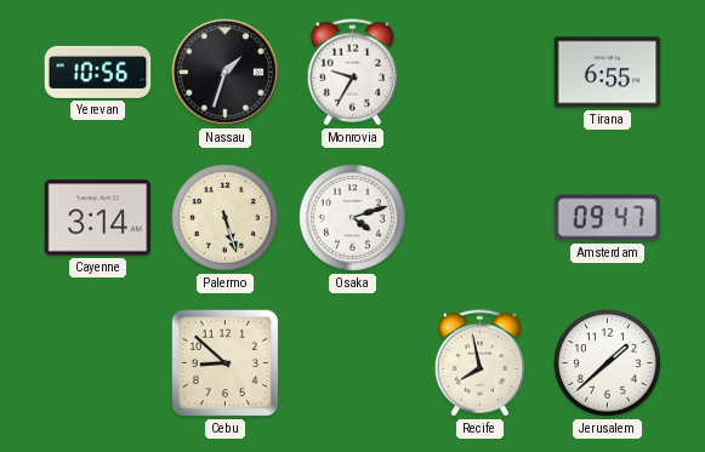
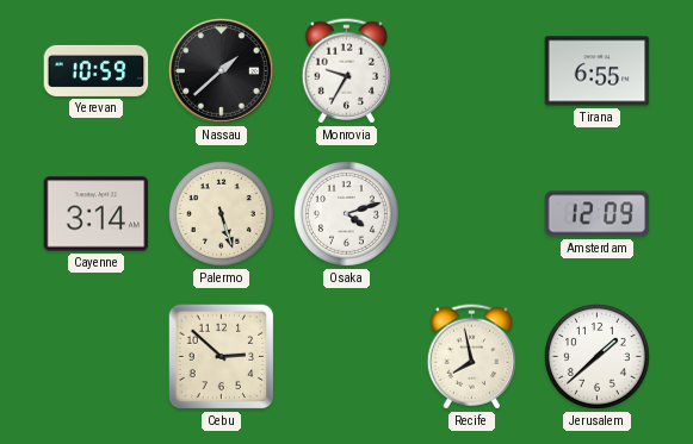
Yerevan: 10:56 -> 10:59
Nassau: 1:33 -> 1:38
Amsterdam: 09:47 -> 12:09
Cebu: 8:52 -> 2:52
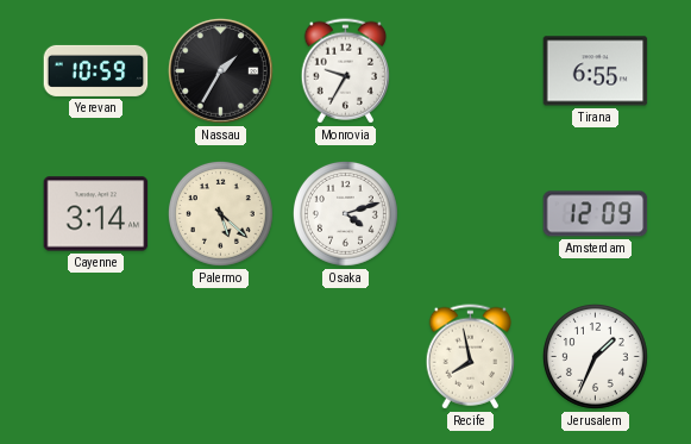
Nassau: 1:38 -> 1:35
Palermo: 5:27 -> 5:22
Cebu: 2:52 -> none
Jerusalem: 1:38 -> 1:34
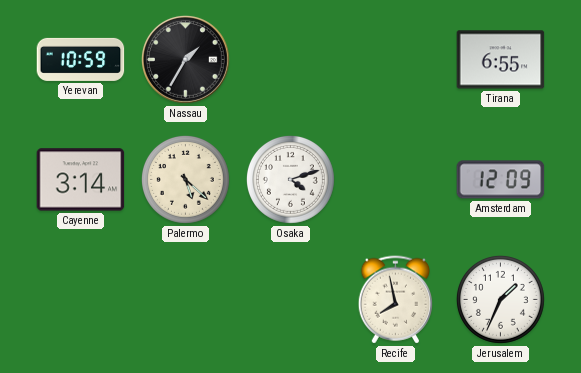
Monrovia: 9:35 -> none
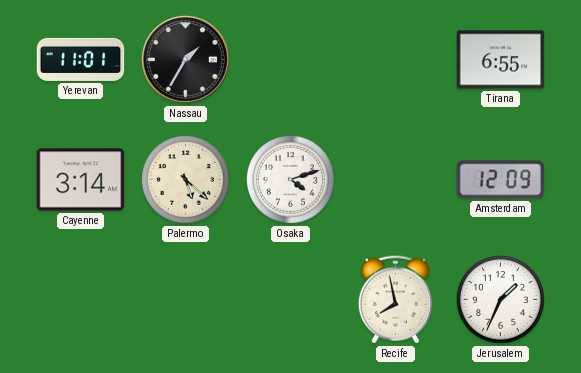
Yerevan: 10:59 -> 11:01
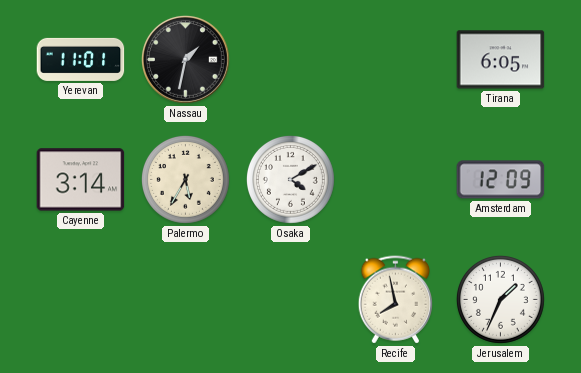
Nassau: 1:35 -> 1:32
Tirana: 6:55 -> 6:05
Palermo: 5:22 -> 5:35
Osaka: 4:12 -> 4:10
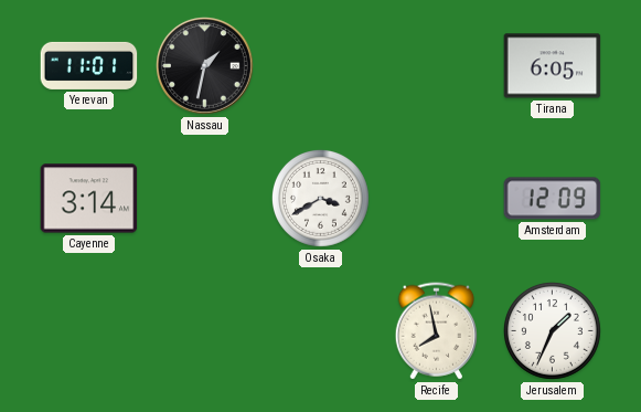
Palermo: 5:35 -> none
Osaka: 4:10 -> 3:40
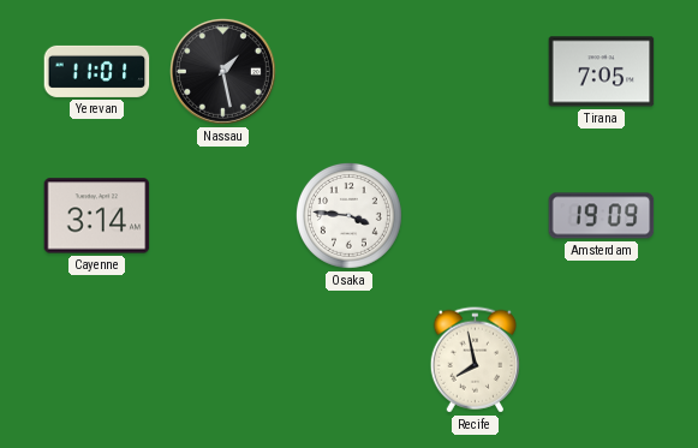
Nassau: 1:32 -> 1:28
Tirana: 6:05 -> 7:05
Osaka: 3:40 -> 3:46
Amsterdam: 12:09 -> 19:09
Jerusalem: 1:34 -> none
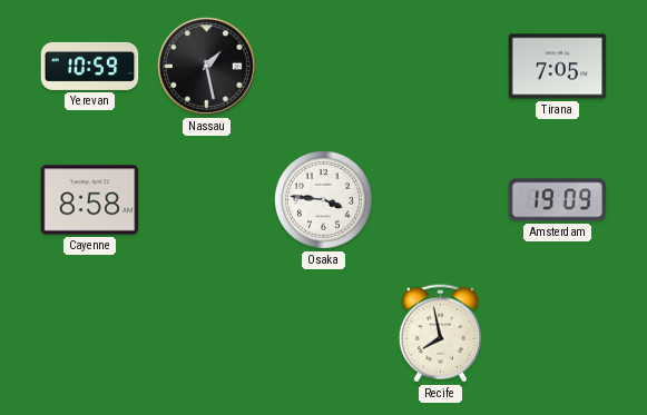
Yerevan: 11:01 -> 10:59
Cayenne: 3:14 -> 8:58
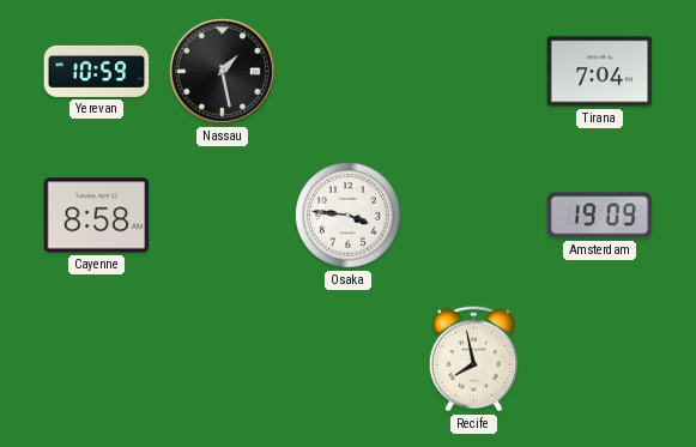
Tirana: 7:05 -> 7:04
